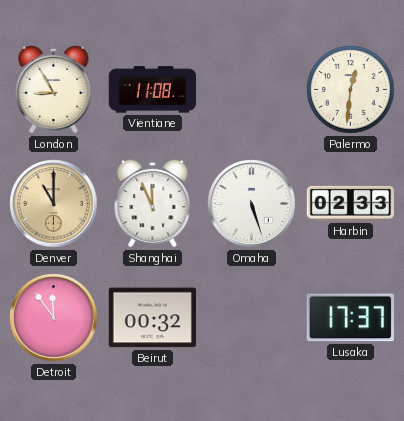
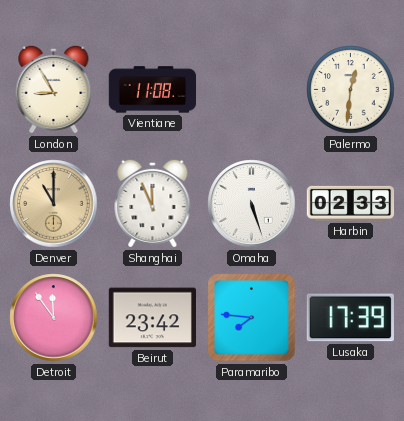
Beirut: 00:32 -> 23:42
Paramaribo: none -> 7:46
Lusaka: 17:37 -> 17:39
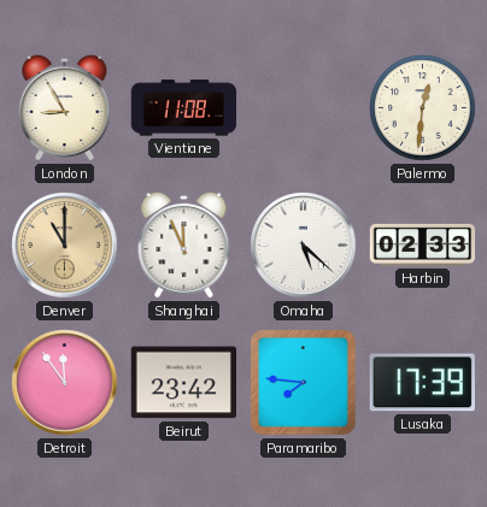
Omaha: 5:27 -> 5:22
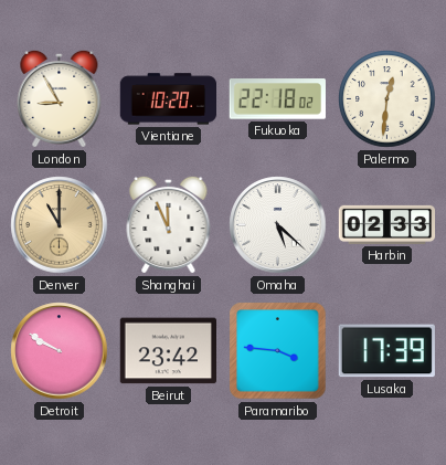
Vientiane: 11:08 -> 10:20
Fukuoka: none -> 22:18
Detroit: 11:54 -> 9:50
Paramaribo: 7:46 -> 3:46
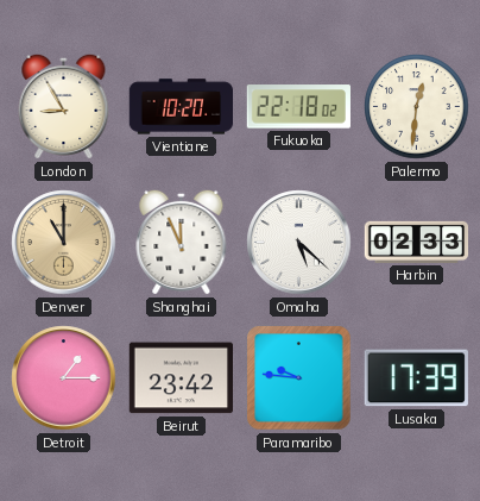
Detroit: 9:50 -> 1:15
Paramaribo: 3:46 -> 9:46
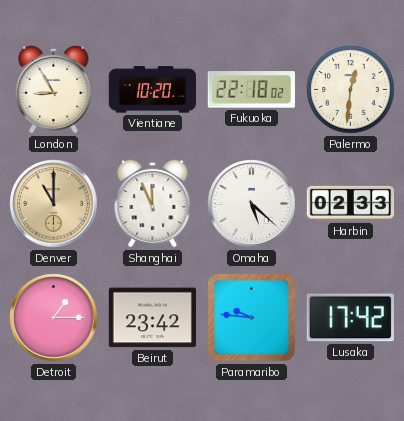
Lusaka: 17:39 -> 17:42
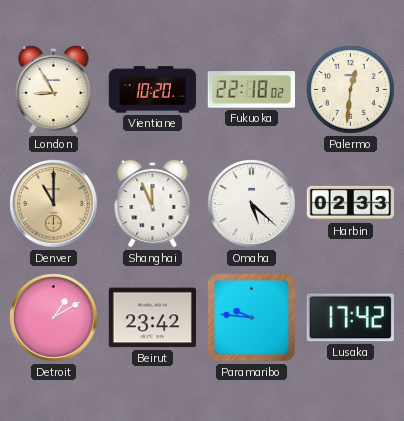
Detroit: 1:15 -> 1:10
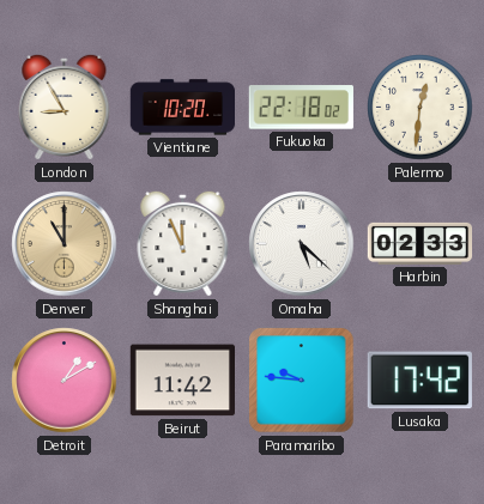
Beirut: 23:42 -> 11:42
